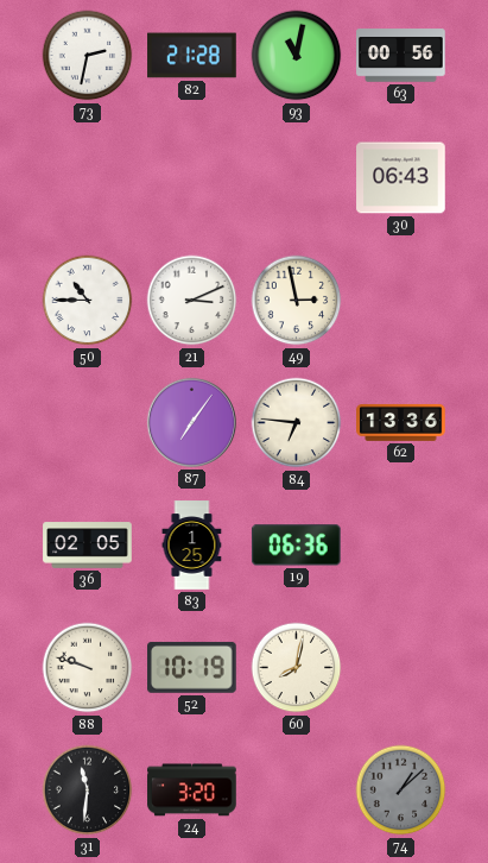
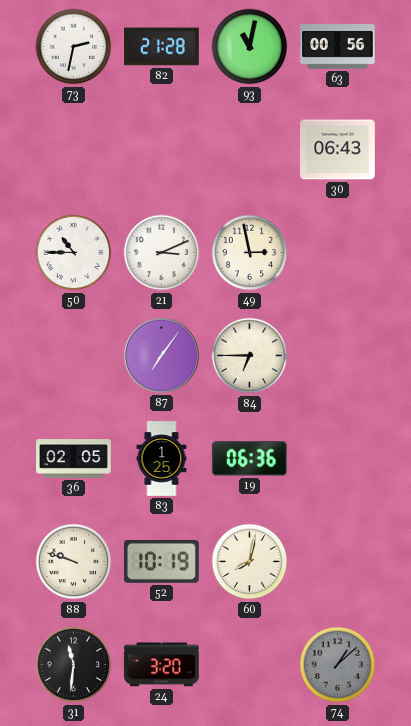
84: 6:46 -> 6:45
62: 13:36 -> none
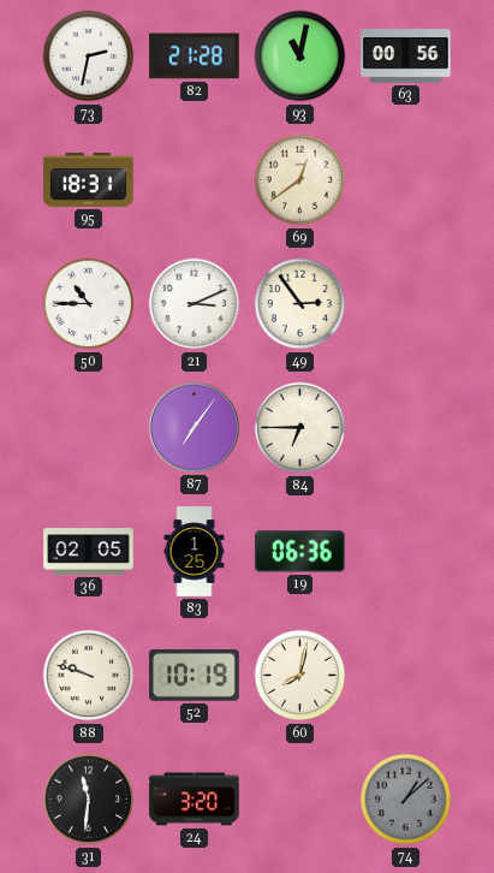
95: none -> 18:31
69: none -> 12:39
30: 06:43 -> none
49: 2:58 -> 2:54
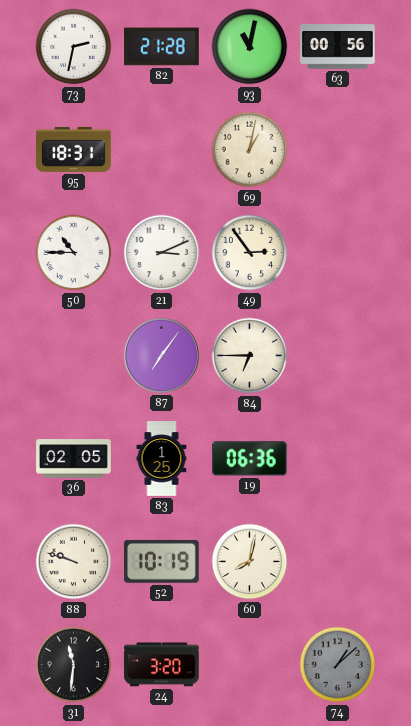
69: 12:39 -> 1:02
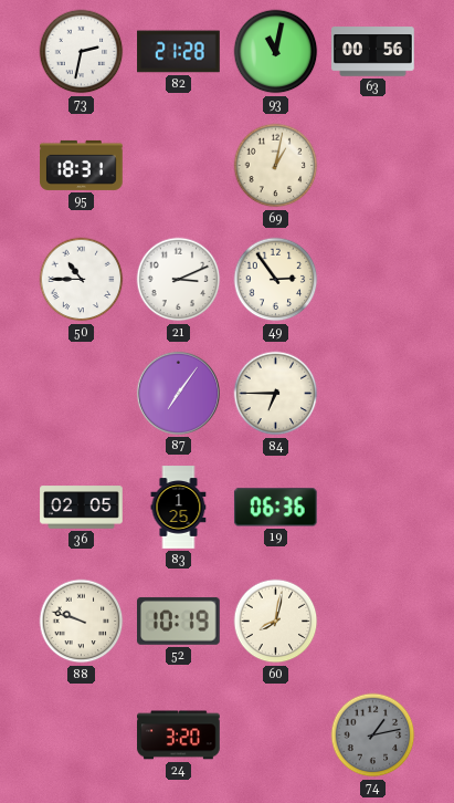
31: 11:31 -> none
74: 1:08 -> 1:13
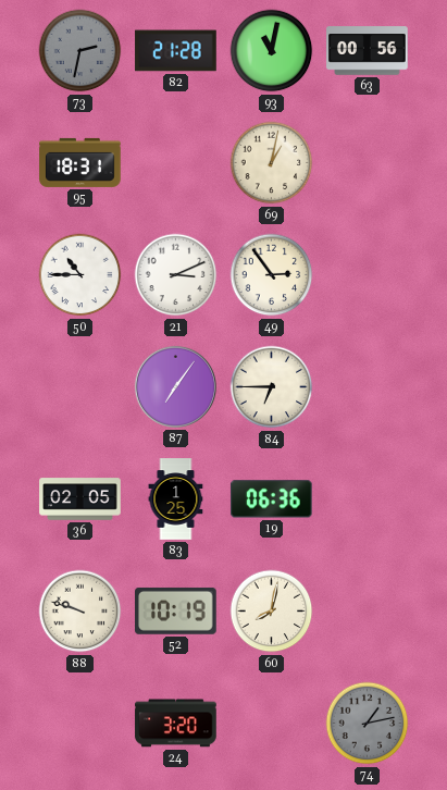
73 dial: white -> grey
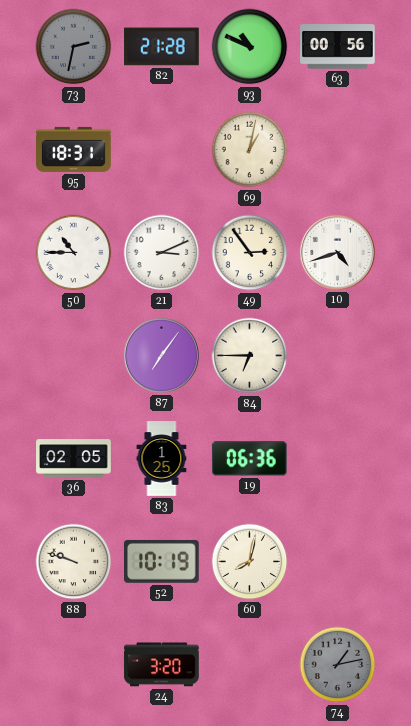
93: 11:02 -> 10:49
10: none -> 4:42
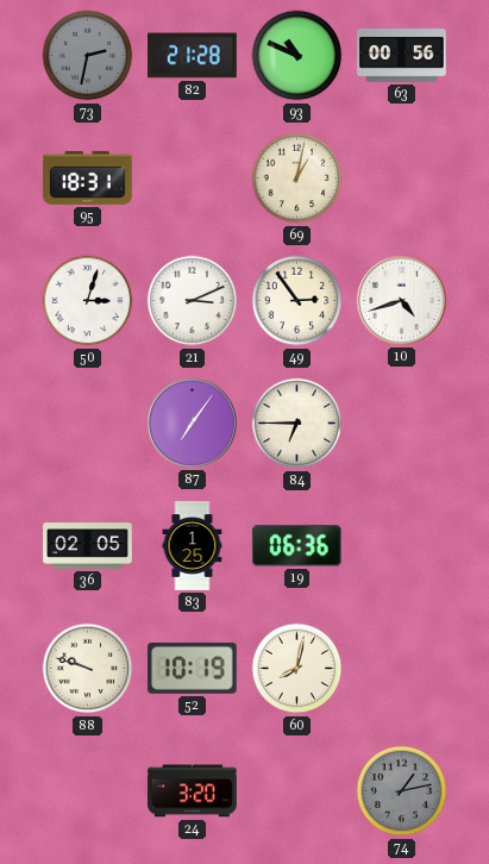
50: 10:45 -> 3:03
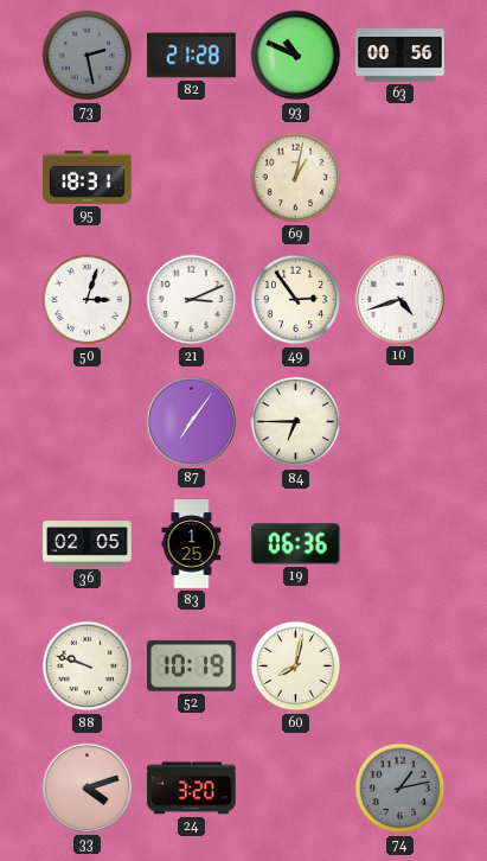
73: 2:32 -> 2:28
33: none -> 4:12
